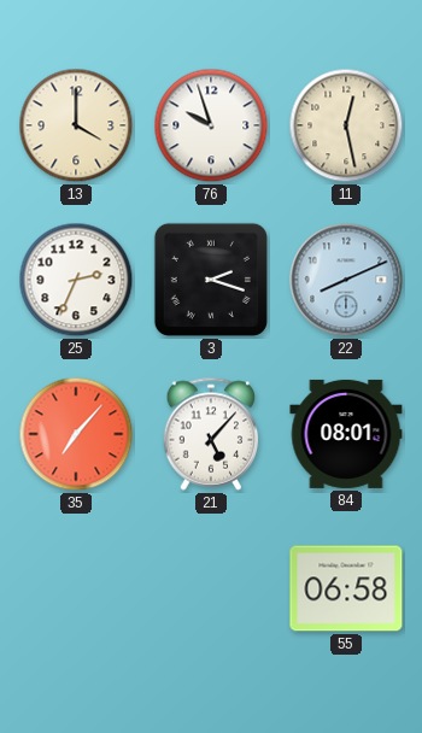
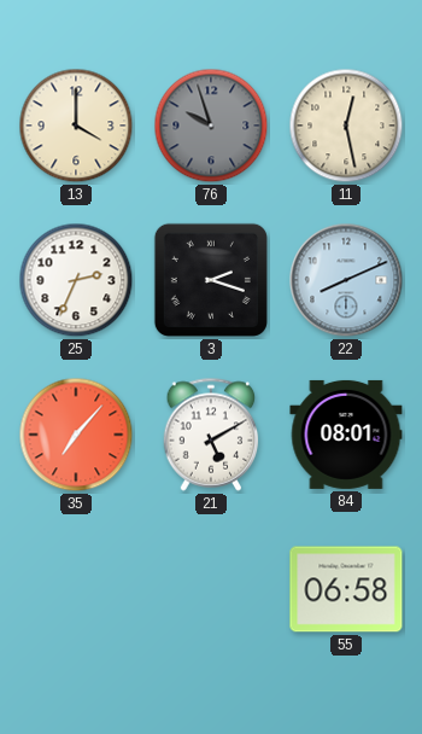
76 dial: white -> grey
21: 5:07 -> 5:10
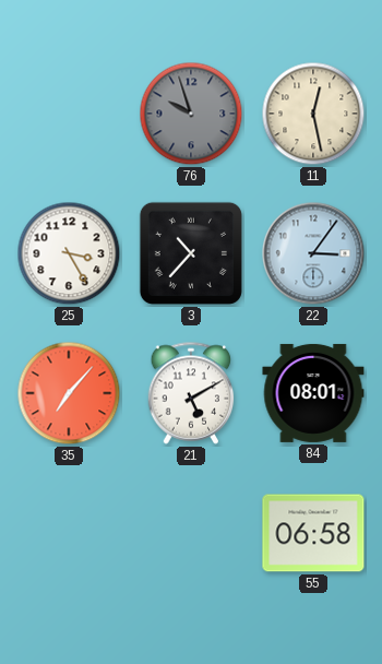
13: 4:00 -> none
25: 2:34 -> 3:25
3: 2:18 -> 10:37
22: 8:11 -> 3:06
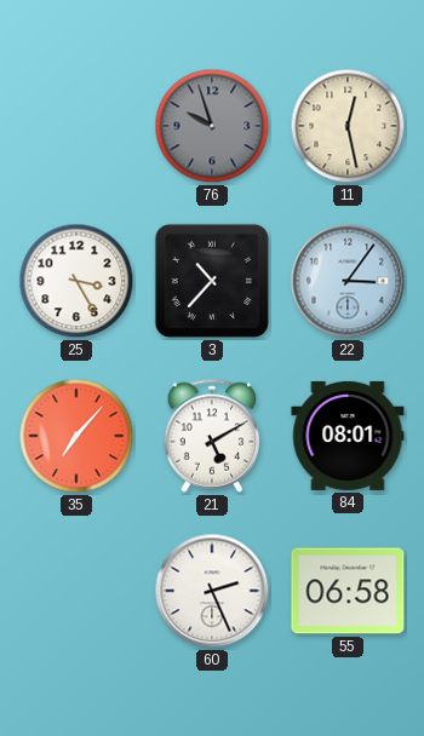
60: none -> 2:26
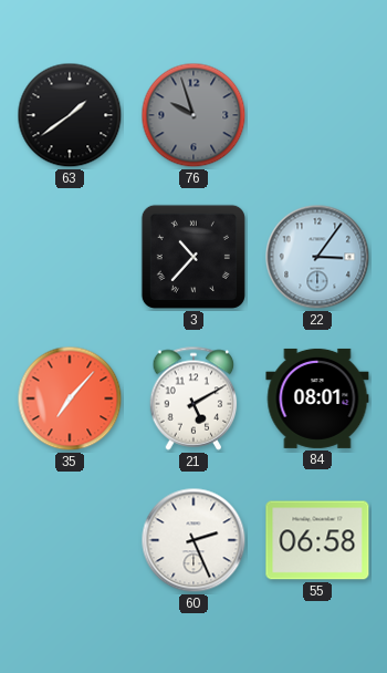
63: none -> 1:39
11: 12:28 -> none
25: 3:25 -> none
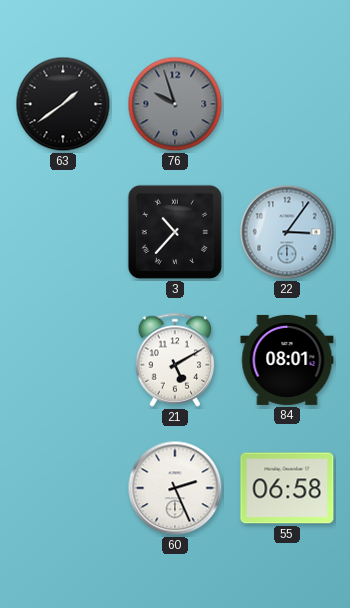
35: 7:07 -> none
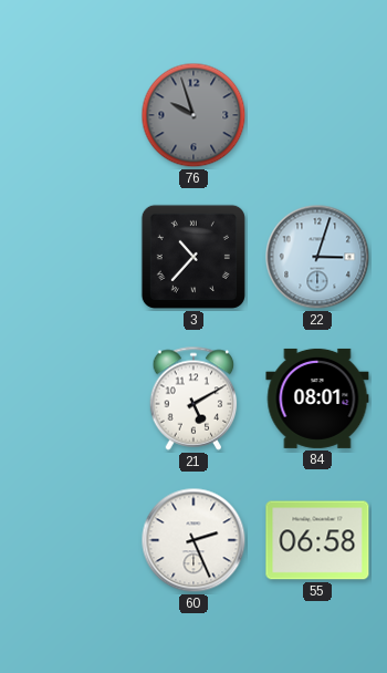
63: 1:39 -> none
22: 3:06 -> 3:03
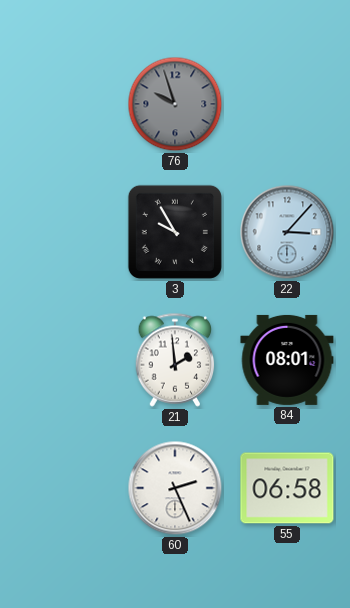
3: 10:37 -> 9:55
22: 3:03 -> 3:07
21: 5:10 -> 1:59
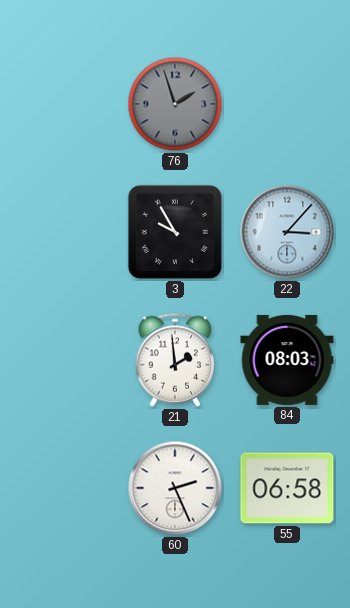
76: 9:57 -> 1:57
84: 08:01 -> 08:03
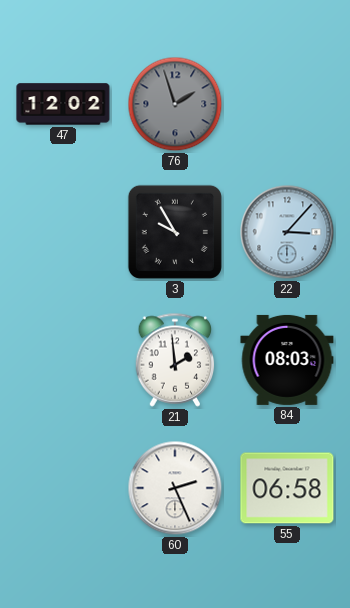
47: none -> 12:02
